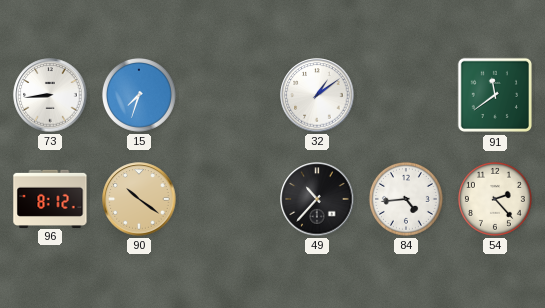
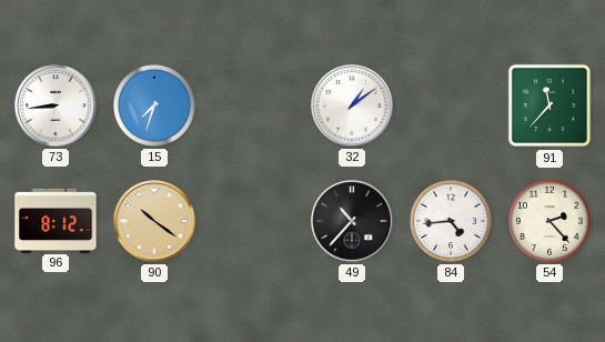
91: 11:39 -> 11:37
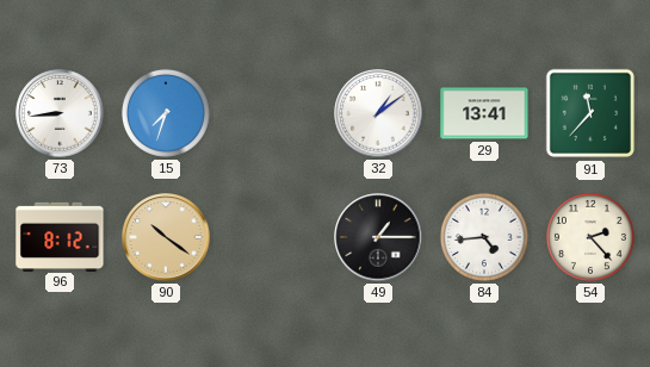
29: none -> 13:41
49: 10:37 -> 1:15
